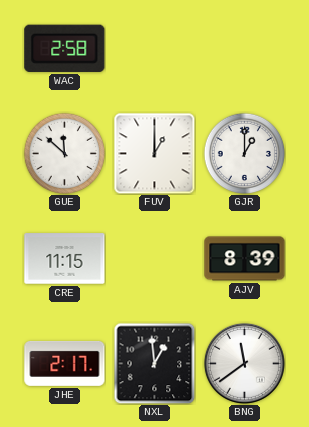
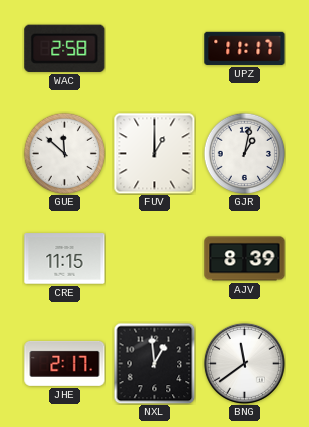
UPZ: none -> 11:17
GJR: 1:00 -> 1:02
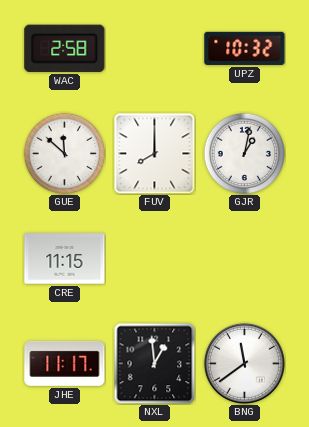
UPZ: 11:17 -> 10:32
FUV: 1:00 -> 8:00
AJV: 8:39 -> none
JHE: 2:17 -> 11:17
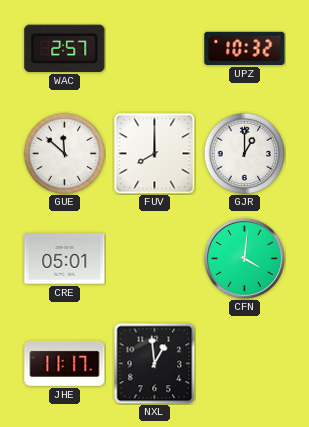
WAC: 2:58 -> 2:57
GJR: 1:02 -> 1:00
CRE: 11:15 -> 05:01
CFN: none -> 4:01
BNG: 11:39 -> none
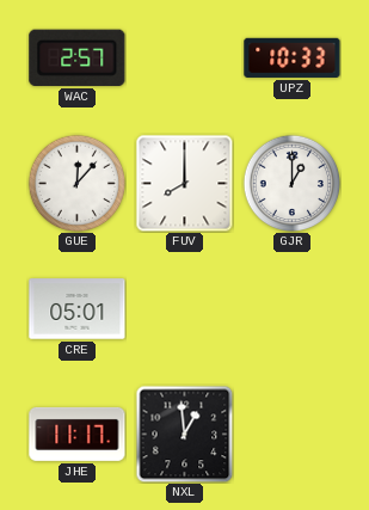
UPZ: 10:32 -> 10:33
GUE: 11:52 -> 12:07
CFN: 4:01 -> none
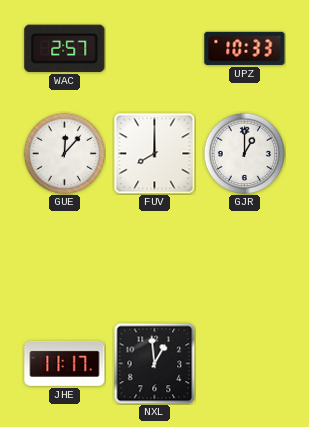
CRE: 05:01 -> none
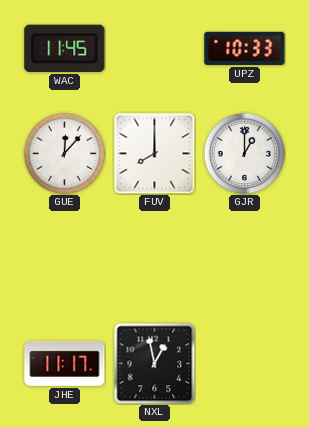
WAC: 2:57 -> 11:45
NXL: 12:59 -> 12:58
